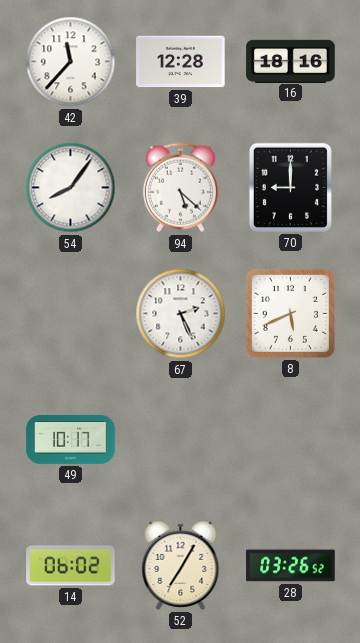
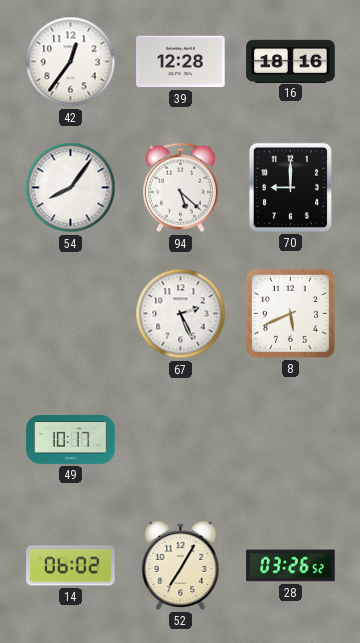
42: 11:37 -> 12:36
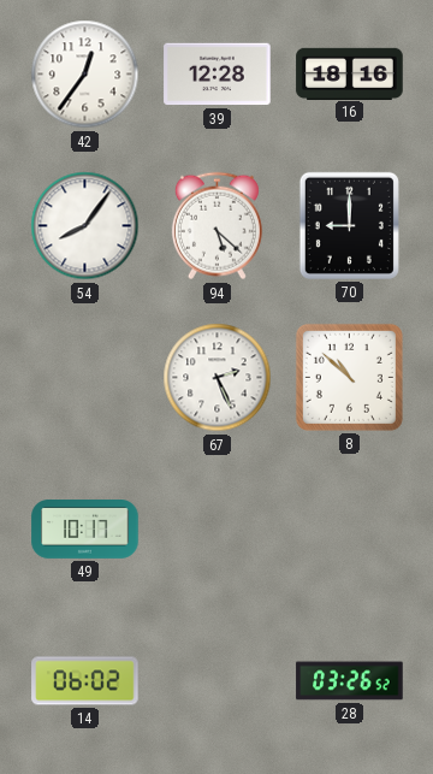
8: 5:41 -> 10:52
52: 7:05 -> none
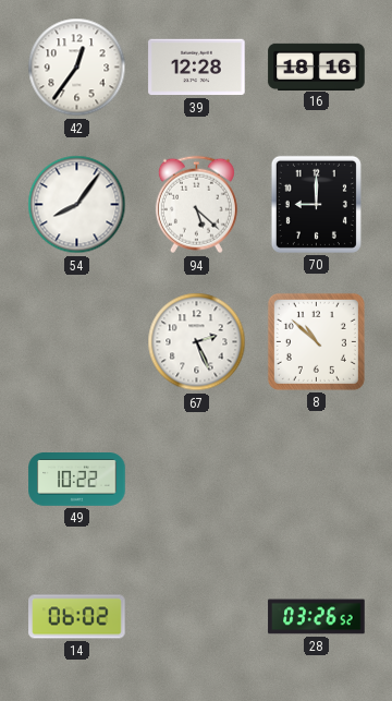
49: 10:17 -> 10:22
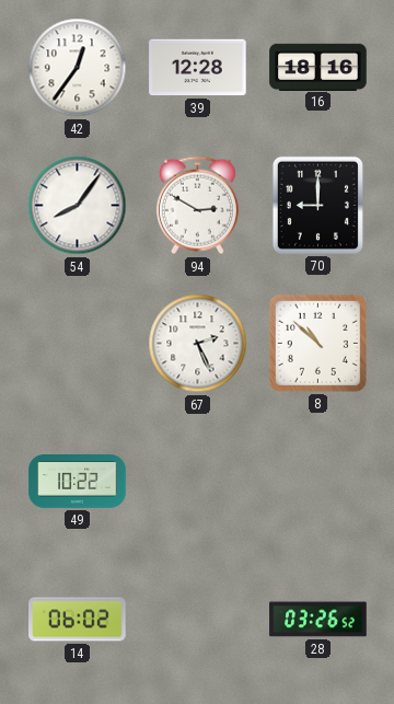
94: 5:22 -> 2:50
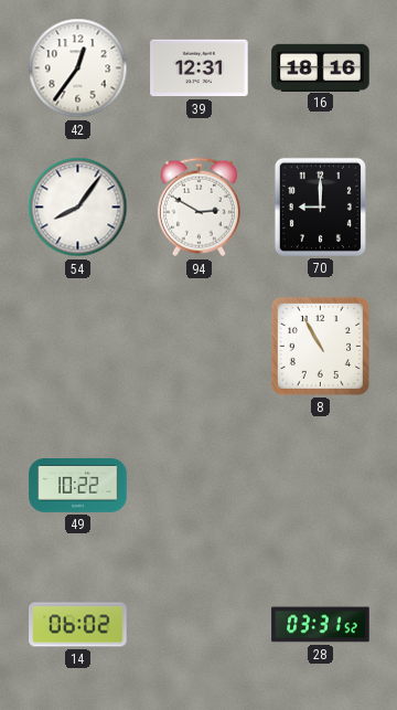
39: 12:28 -> 12:31
67: 2:26 -> none
8: 10:52 -> 10:55
28: 03:26 -> 03:31
